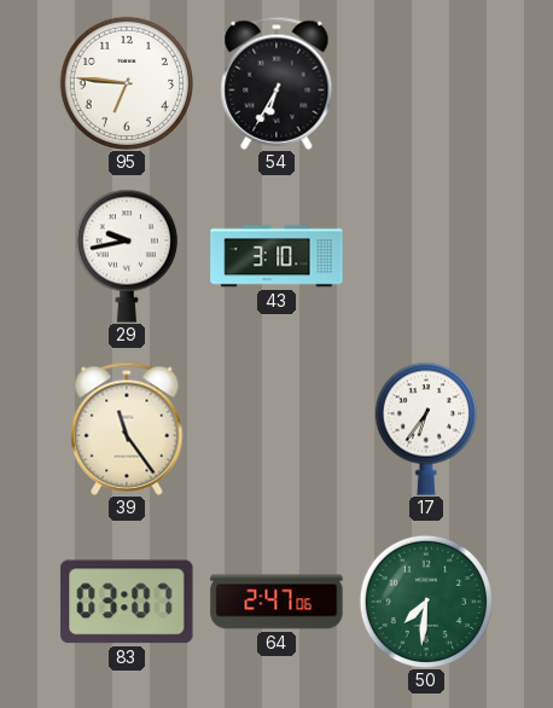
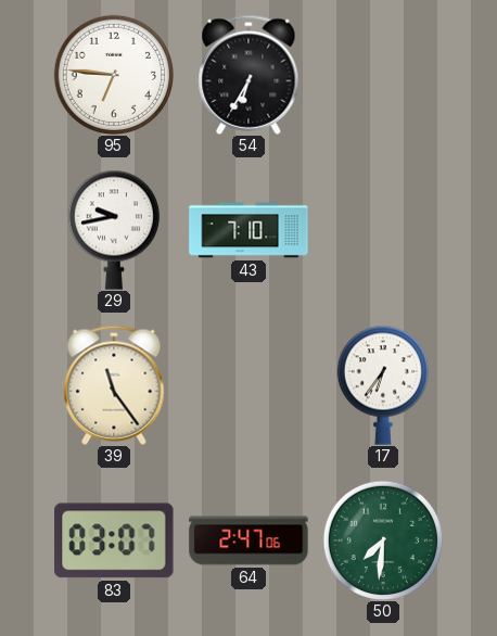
43: 3:10 -> 7:10
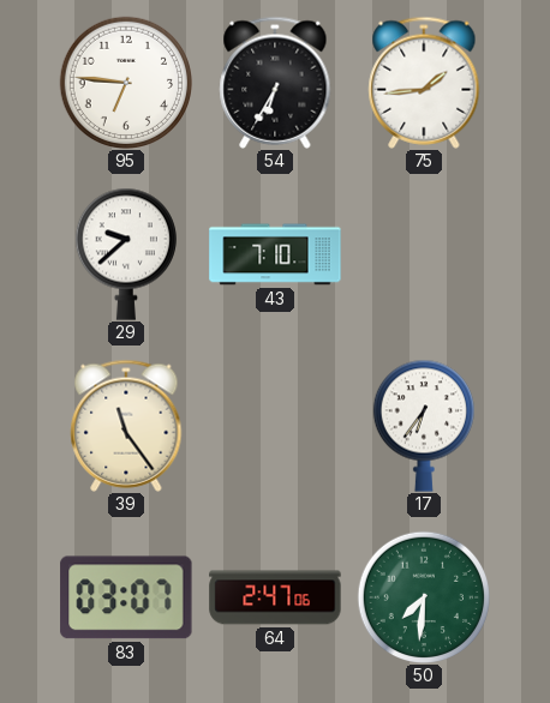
75: none -> 1:44
29: 9:43 -> 9:38
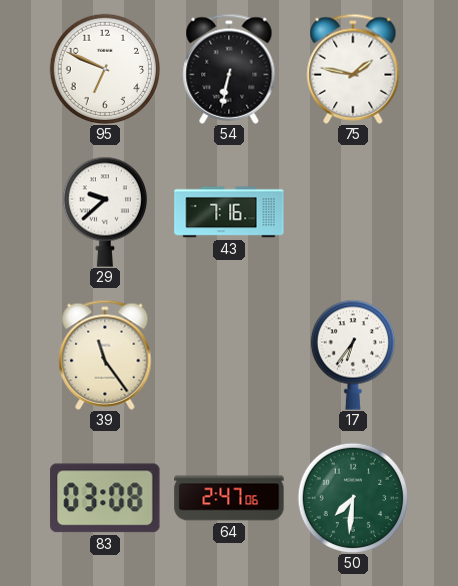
95: 6:46 -> 6:49
54: 6:35 -> 6:32
75: 1:44 -> 1:47
43: 7:10 -> 7:16
83: 03:07 -> 03:08
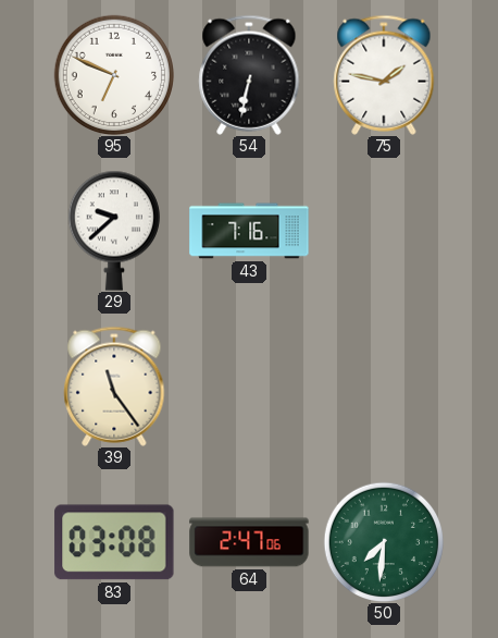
17: 6:36 -> none
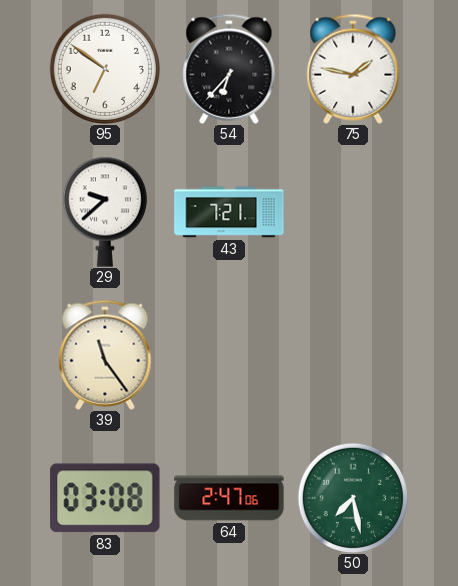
95: 6:49 -> 6:51
54: 6:32 -> 6:37
43: 7:16 -> 7:21
50: 7:31 -> 7:28
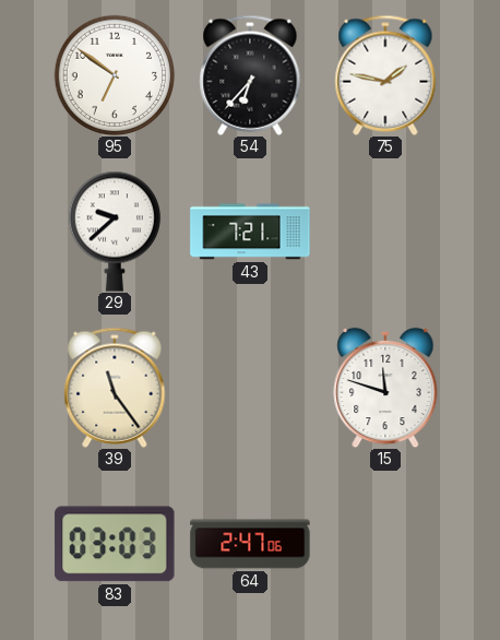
15: none -> 11:48
83: 03:08 -> 03:03
50: 7:28 -> none
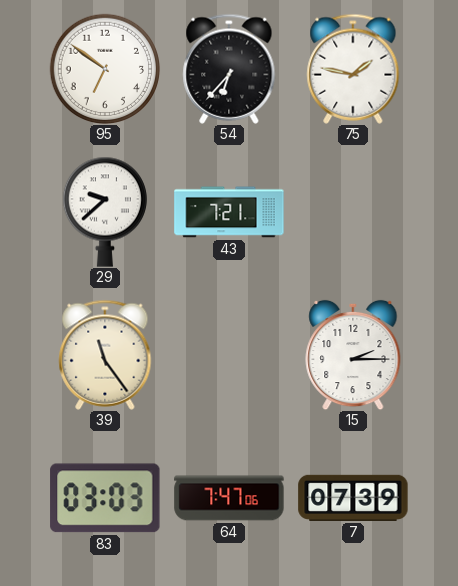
15: 11:48 -> 2:15
64: 2:47 -> 7:47
7: none -> 07:39
